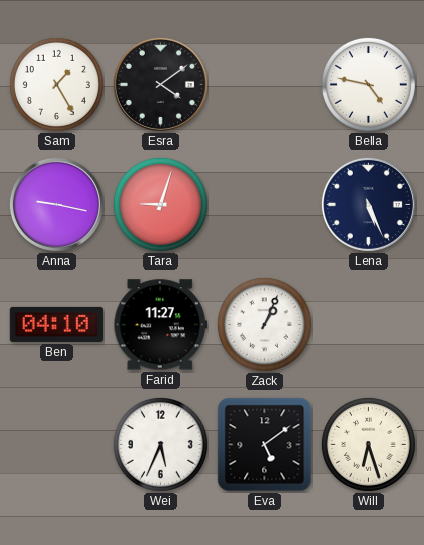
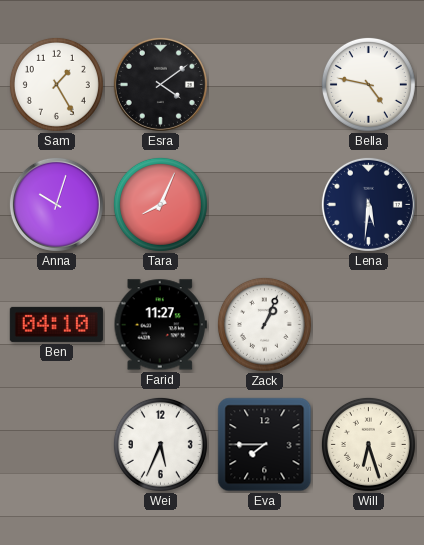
Anna: 9:17 -> 10:03
Tara: 9:03 -> 8:04
Lena: 5:26 -> 5:31
Eva: 5:09 -> 7:45
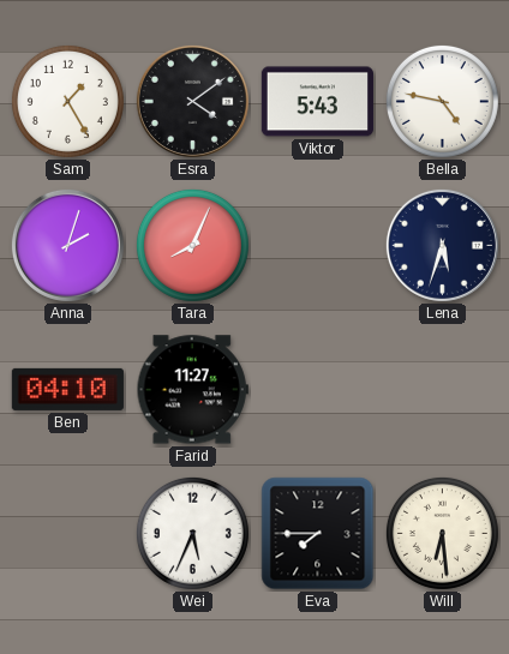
Viktor: none -> 5:43
Anna: 10:03 -> 2:03
Lena: 5:31 -> 5:33
Zack: 1:04 -> none
Will: 6:27 -> 6:29
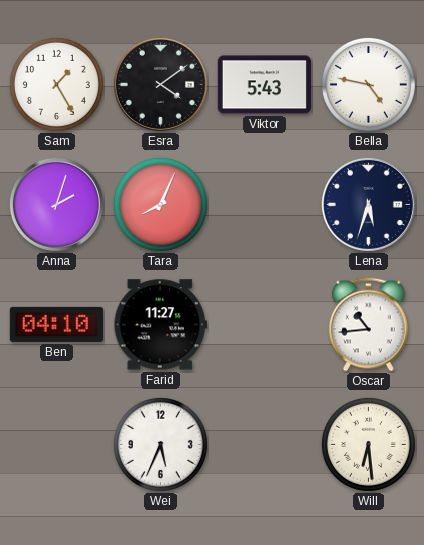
Oscar: none -> 10:44
Eva: 7:45 -> none
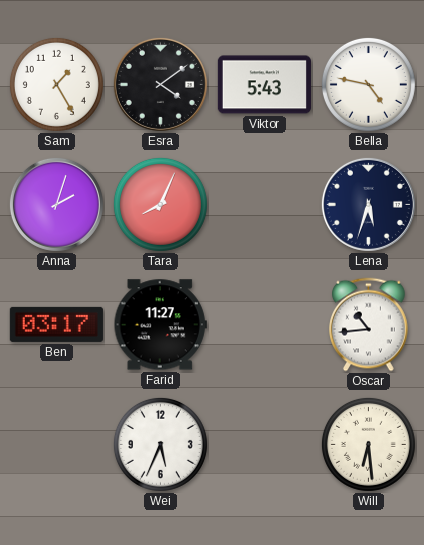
Ben: 04:10 -> 03:17
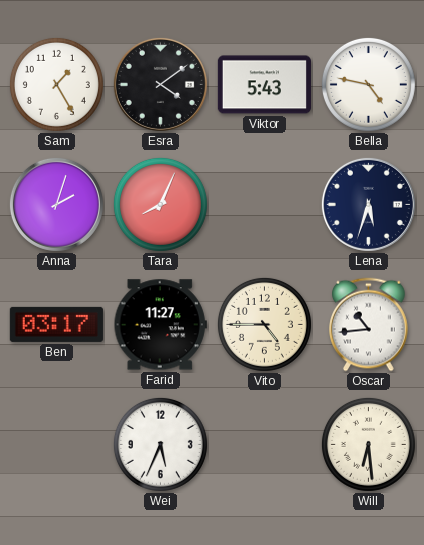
Vito: none -> 4:45
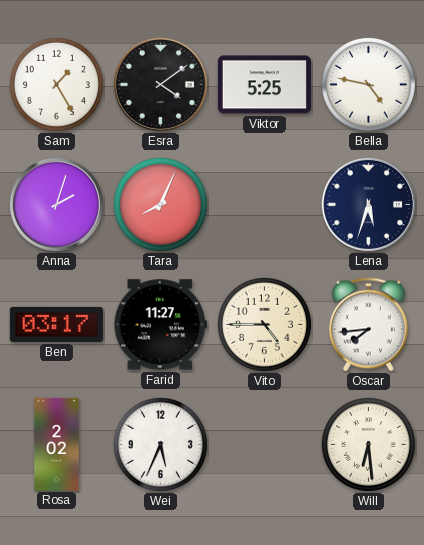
Viktor: 5:43 -> 5:25
Oscar: 10:44 -> 7:44
Rosa: none -> 2:02
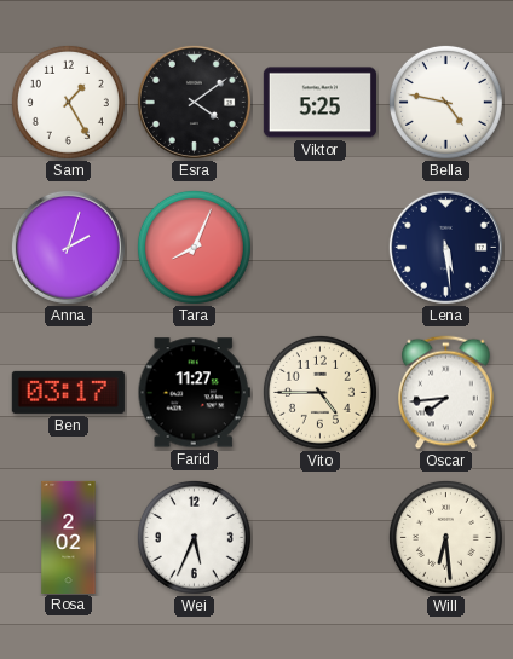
Lena: 5:33 -> 5:29
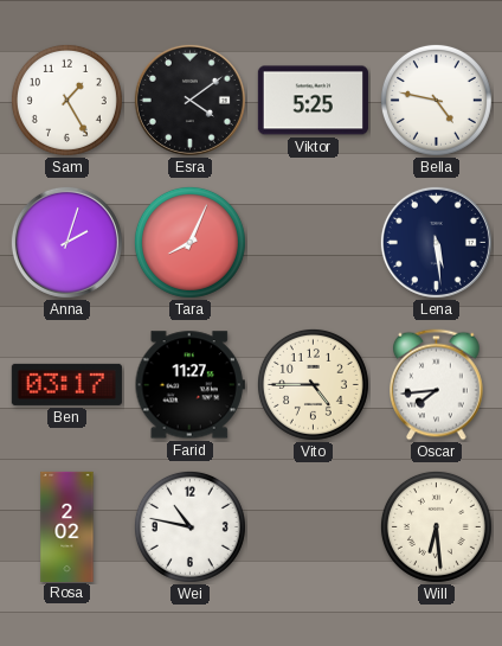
Wei: 5:34 -> 10:47
